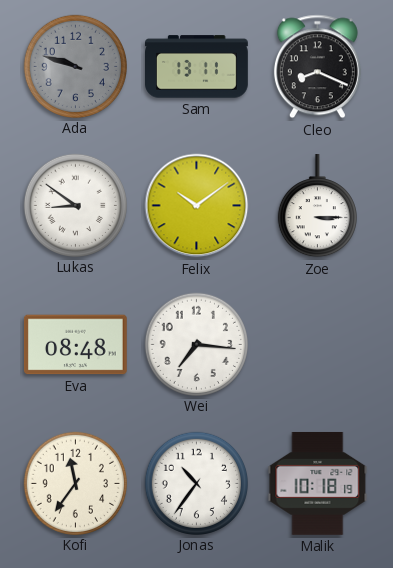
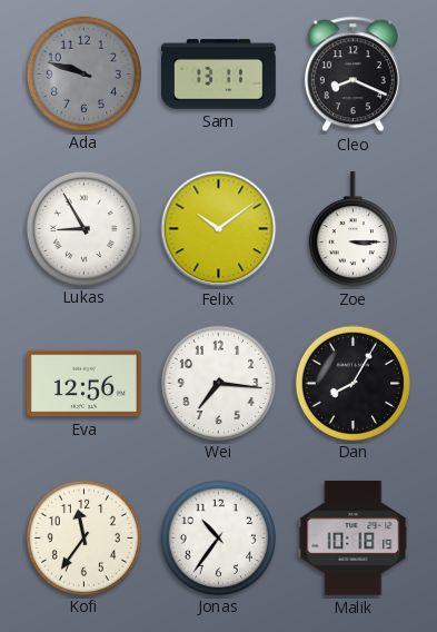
Lukas: 8:51 -> 8:55
Eva: 08:48 -> 12:56
Dan: none -> 8:05
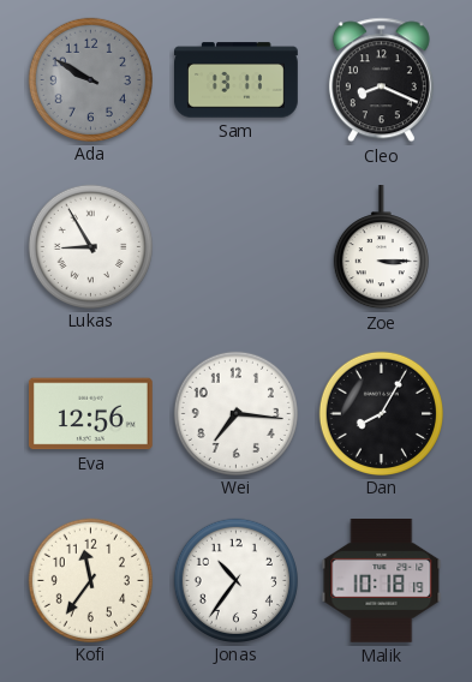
Ada: 9:48 -> 9:50
Felix: 10:09 -> none
